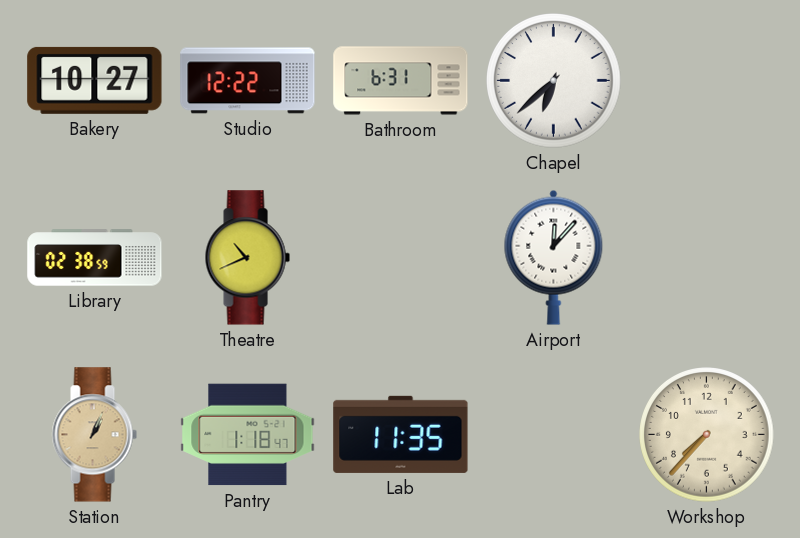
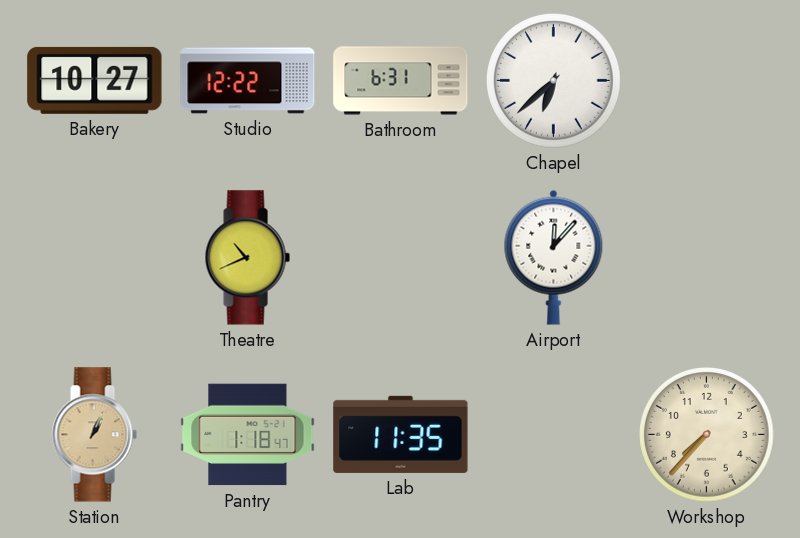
Library: 02:38 -> none
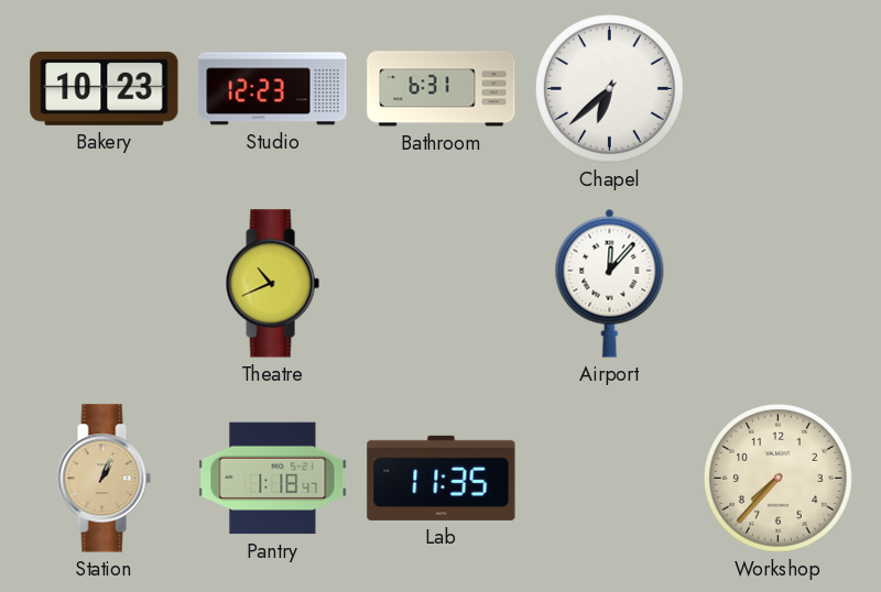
Bakery: 10:27 -> 10:23
Studio: 12:22 -> 12:23
